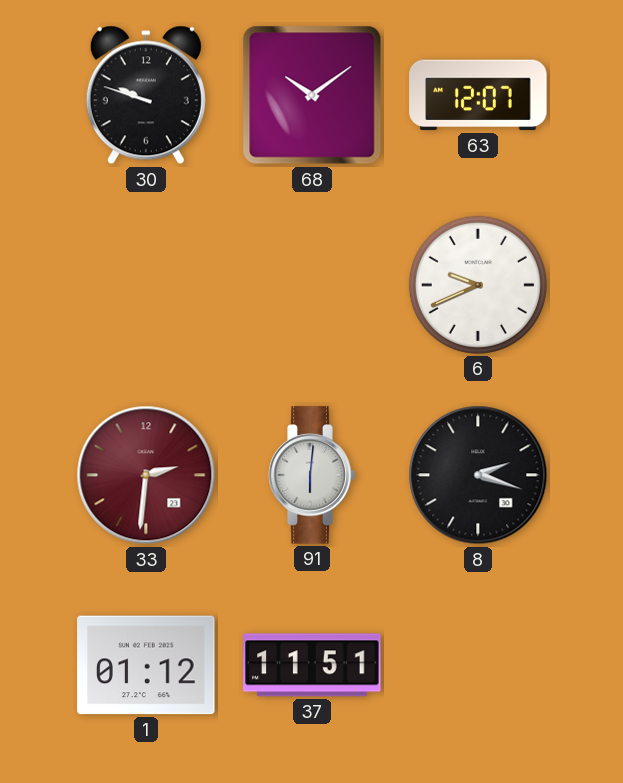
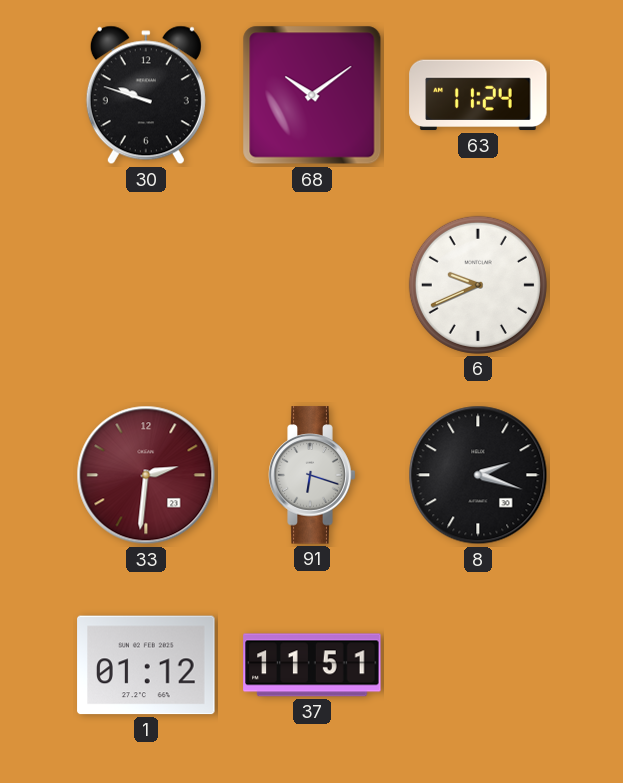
63: 12:07 -> 11:24
91: 6:01 -> 6:18
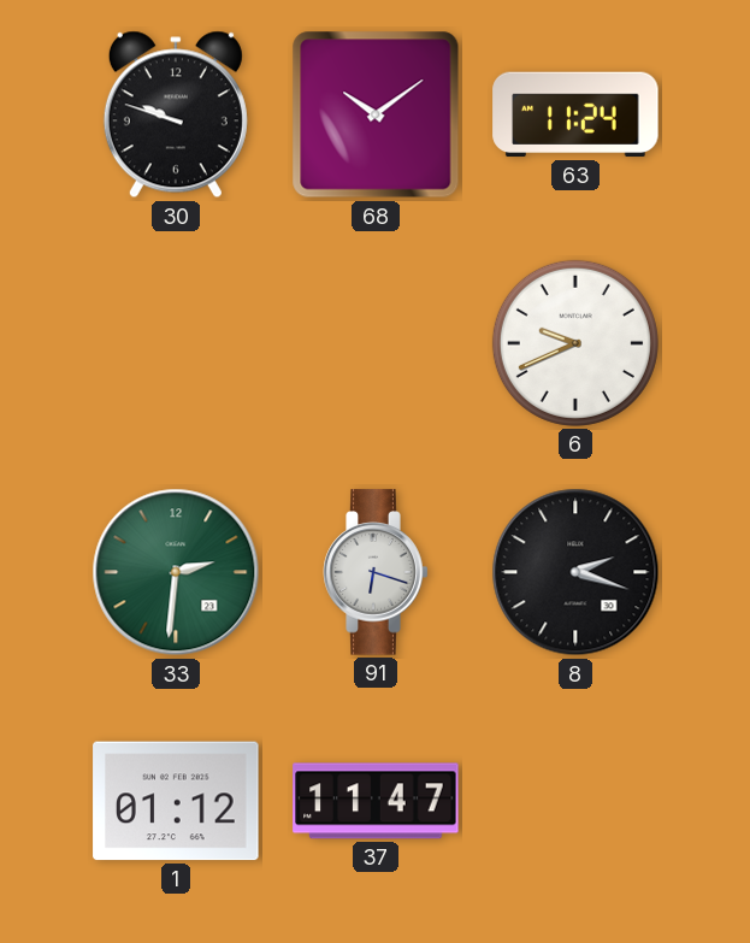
33 dial: burgundy -> green
37: 11:51 -> 11:47
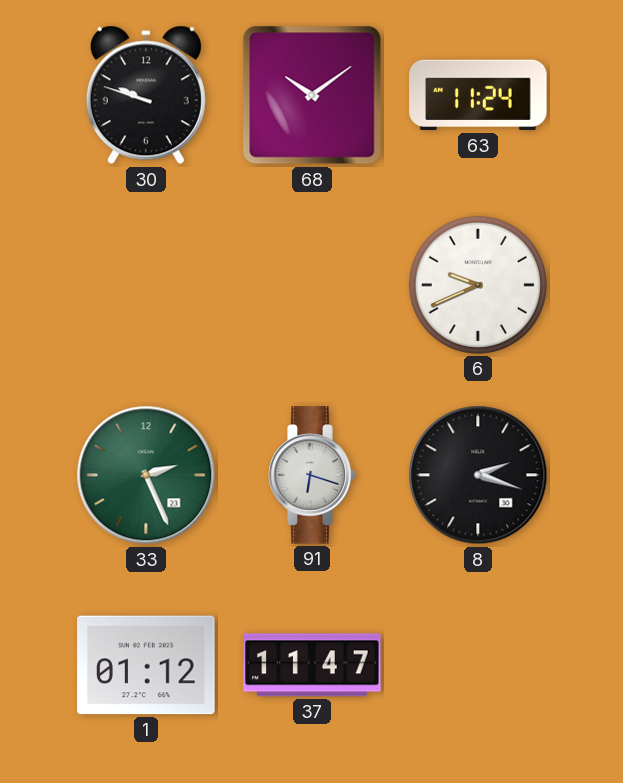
33: 2:31 -> 2:26
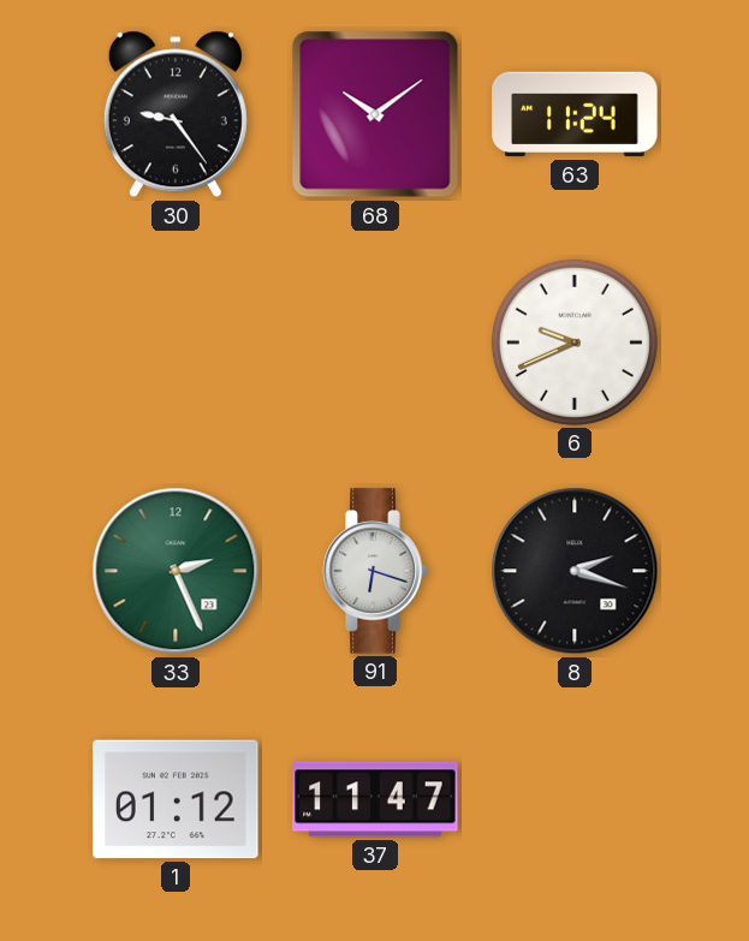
30: 9:48 -> 9:24
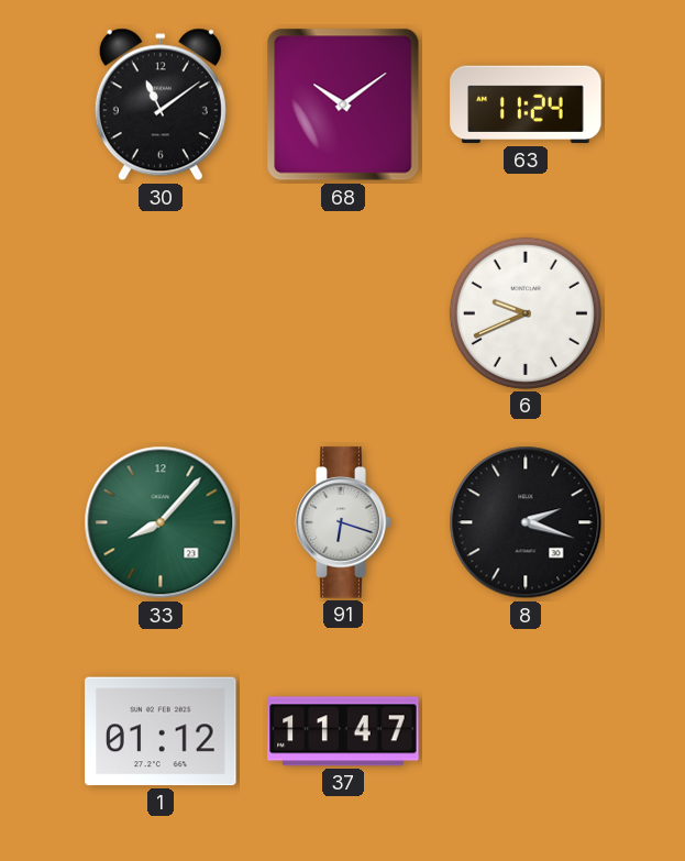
30: 9:24 -> 11:09
33: 2:26 -> 8:07
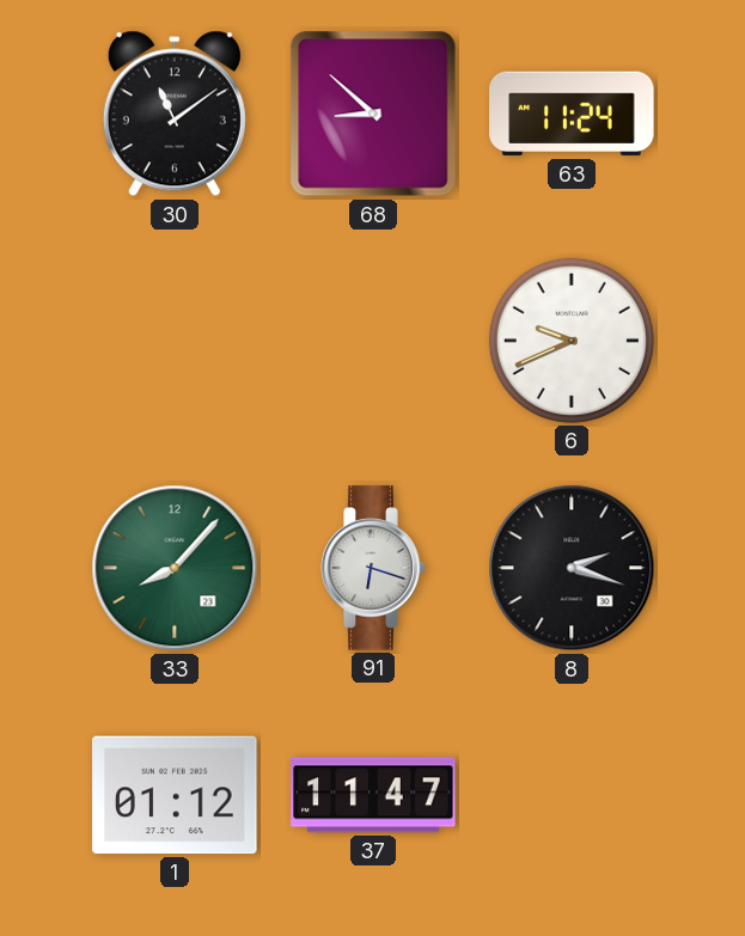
68: 10:09 -> 8:52
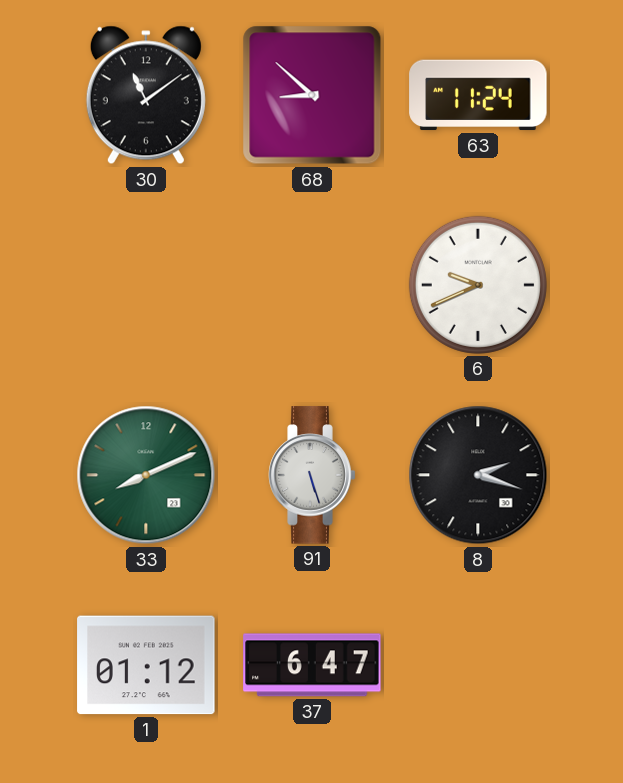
33: 8:07 -> 8:11
91: 6:18 -> 5:27
37: 11:47 -> 6:47
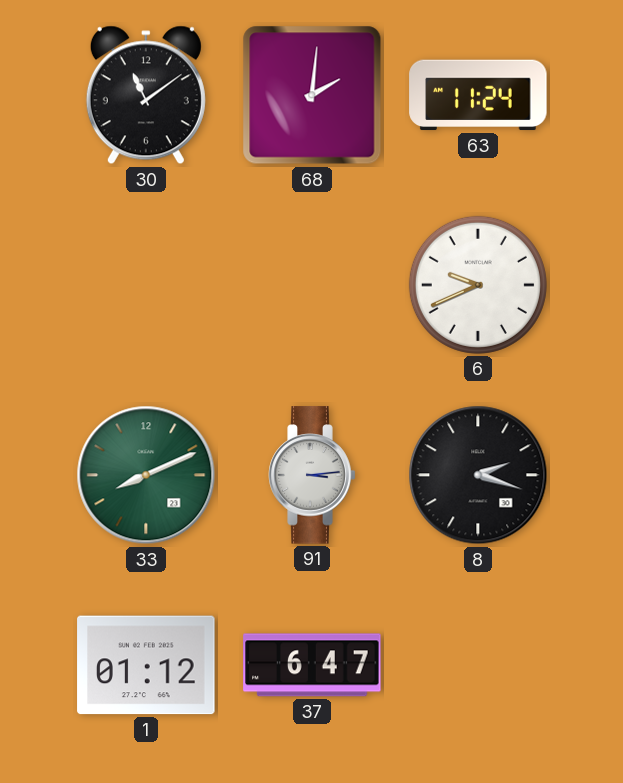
68: 8:52 -> 2:01
91: 5:27 -> 3:14
